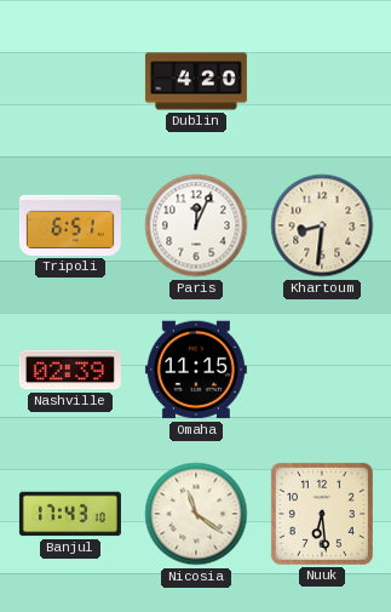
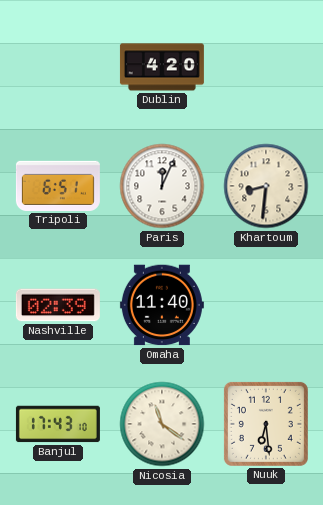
Omaha: 11:15 -> 11:40
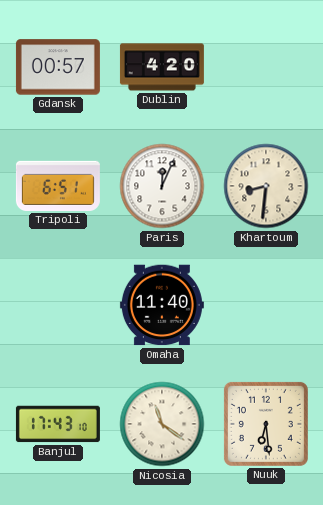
Gdansk: none -> 00:57
Nashville: 02:39 -> none
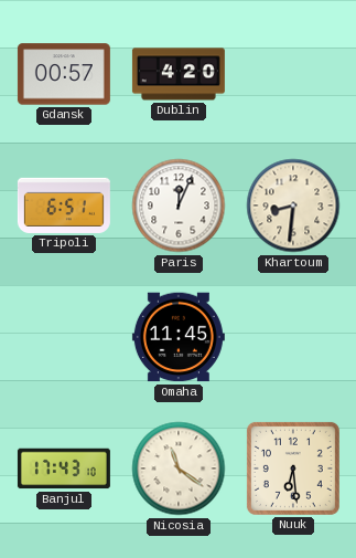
Omaha: 11:40 -> 11:45
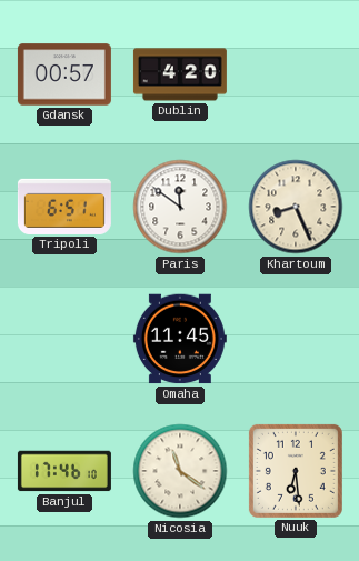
Paris: 12:04 -> 11:51
Khartoum: 8:31 -> 8:26
Banjul: 17:43 -> 17:46
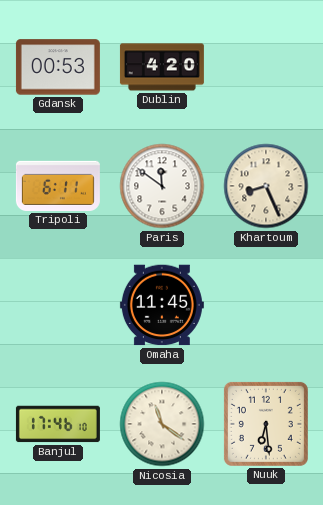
Gdansk: 00:57 -> 00:53
Tripoli: 6:51 -> 6:11
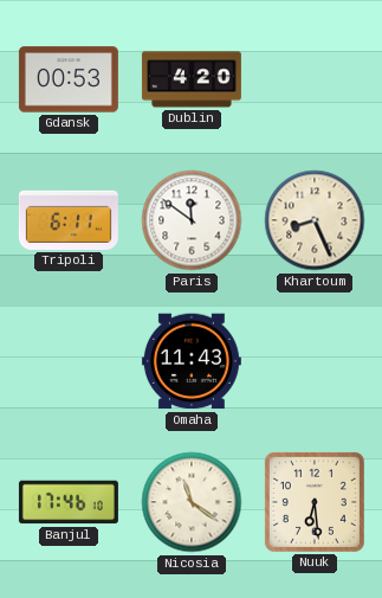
Omaha: 11:45 -> 11:43
